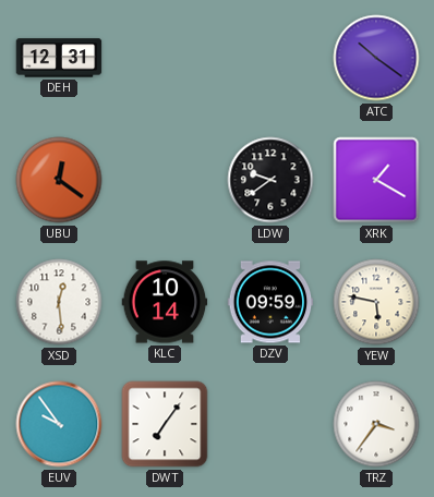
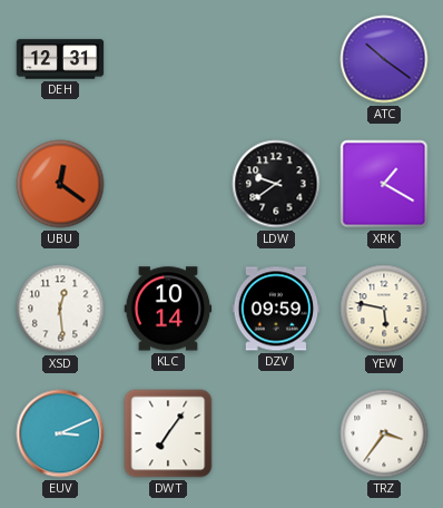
EUV: 9:54 -> 3:11
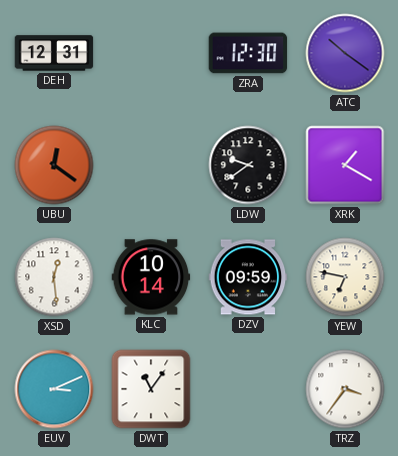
ZRA: none -> 12:30
YEW: 5:47 -> 6:47
DWT: 7:06 -> 11:06
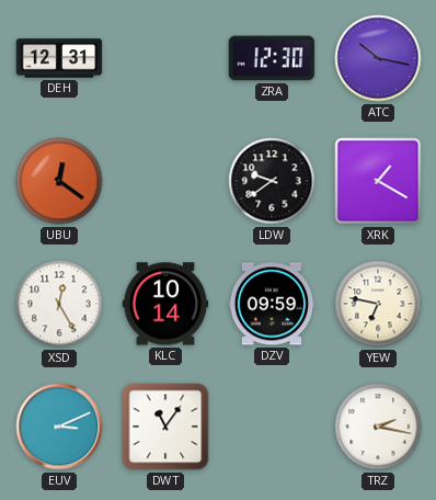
ATC: 10:21 -> 10:17
XSD: 12:29 -> 12:25
TRZ: 3:36 -> 2:17
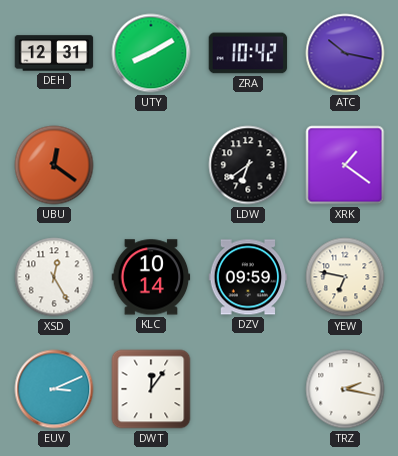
UTY: none -> 8:10
ZRA: 12:30 -> 10:42
LDW: 9:39 -> 6:39
XRK: 1:20 -> 1:21
DWT: 11:06 -> 12:06
